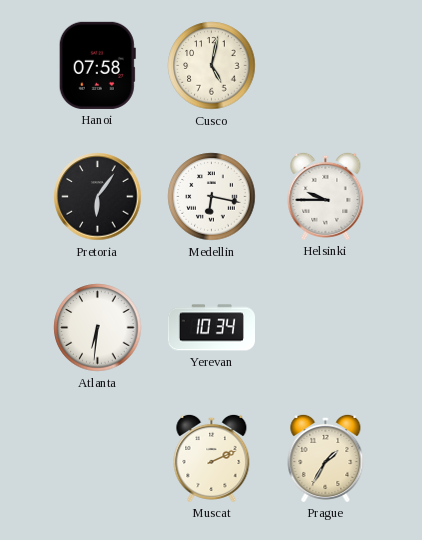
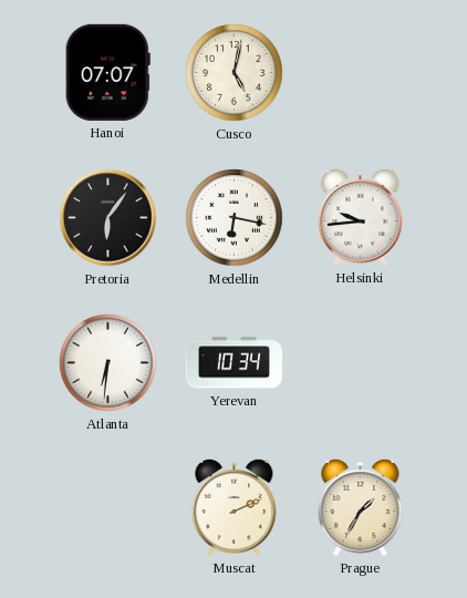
Hanoi: 07:58 -> 07:07
Helsinki: 9:45 -> 9:44
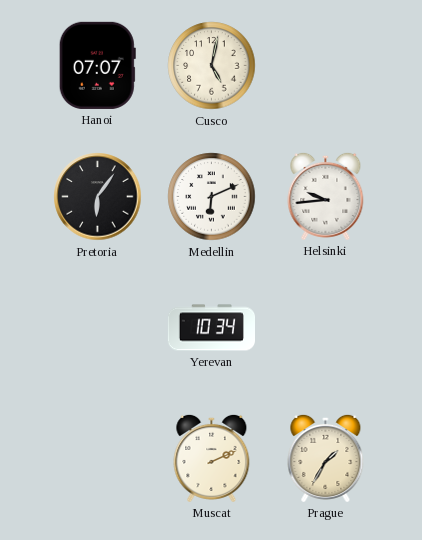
Medellin: 6:17 -> 6:11
Atlanta: 6:31 -> none
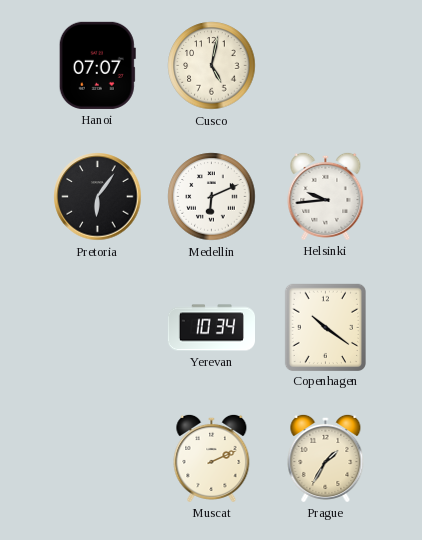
Copenhagen: none -> 10:21
